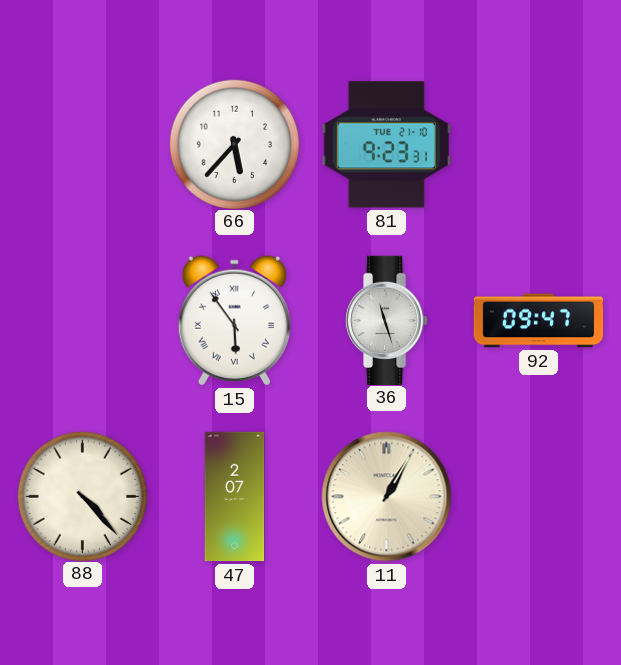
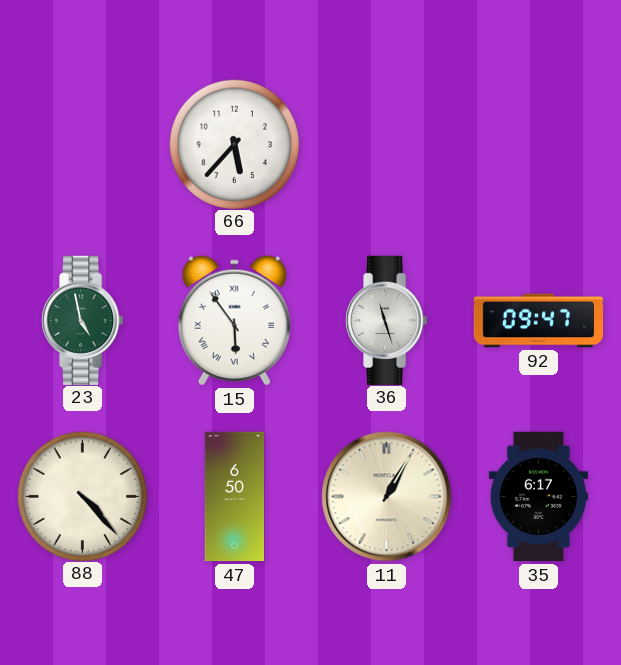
81: 9:23 -> none
23: none -> 4:58
47: 2:07 -> 6:50
35: none -> 6:17
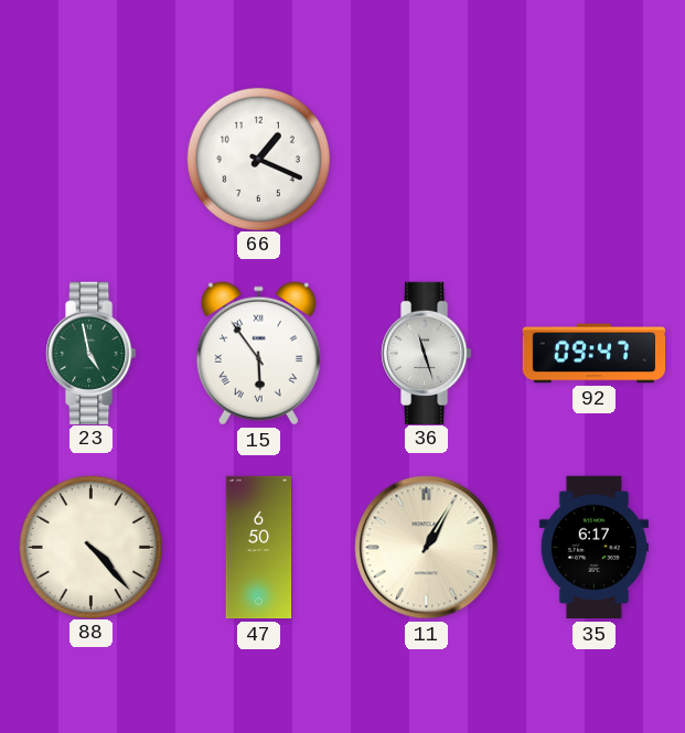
66: 5:37 -> 1:19
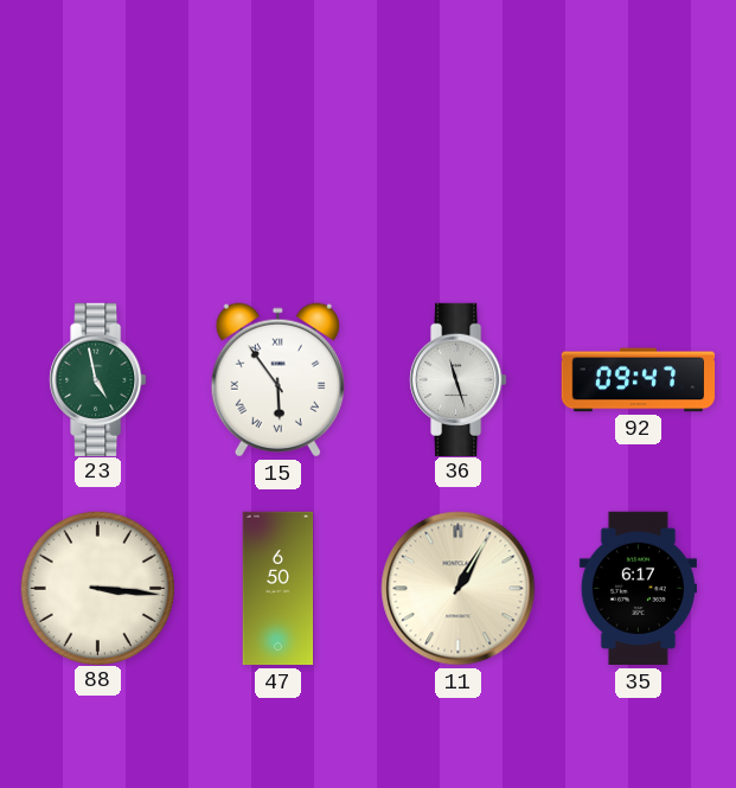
66: 1:19 -> none
88: 4:23 -> 3:16
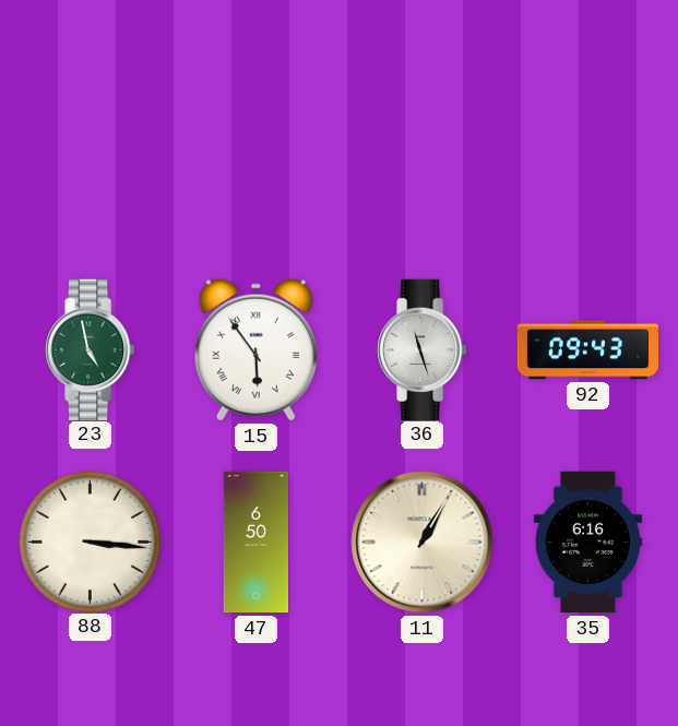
92: 09:47 -> 09:43
35: 6:17 -> 6:16
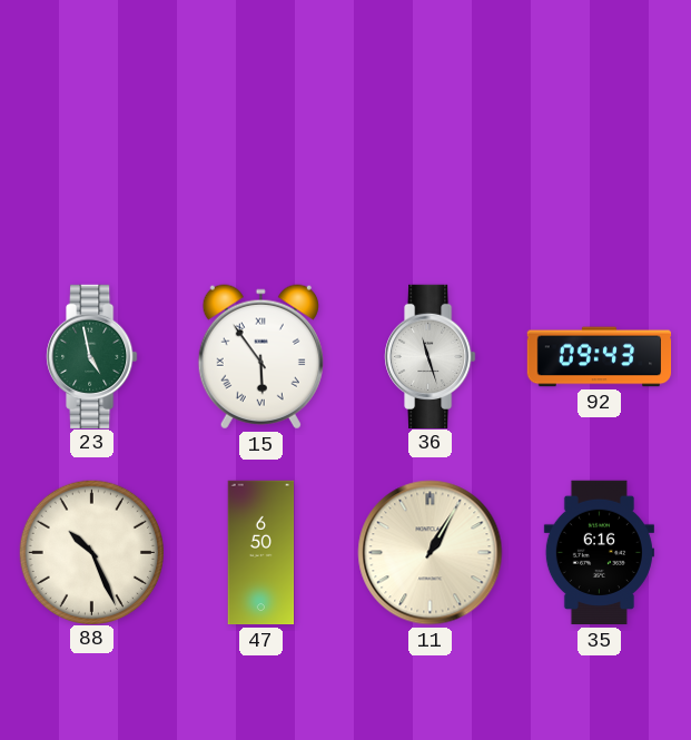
88: 3:16 -> 10:26
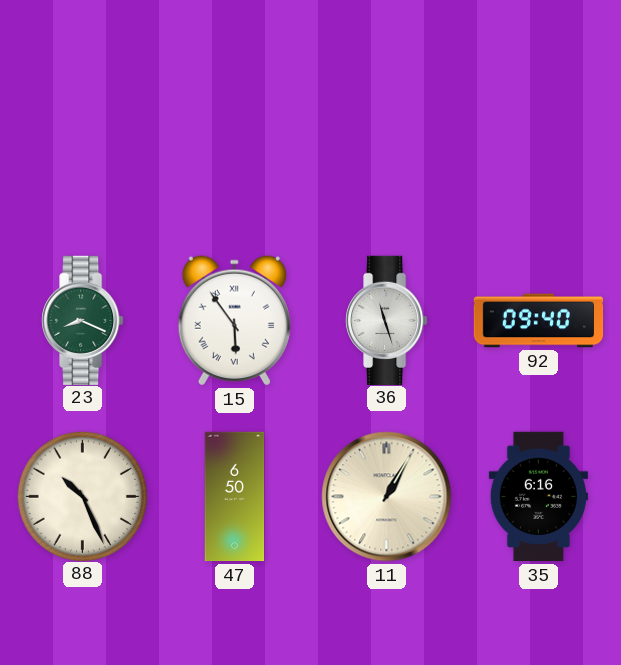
23: 4:58 -> 8:19
92: 09:43 -> 09:40
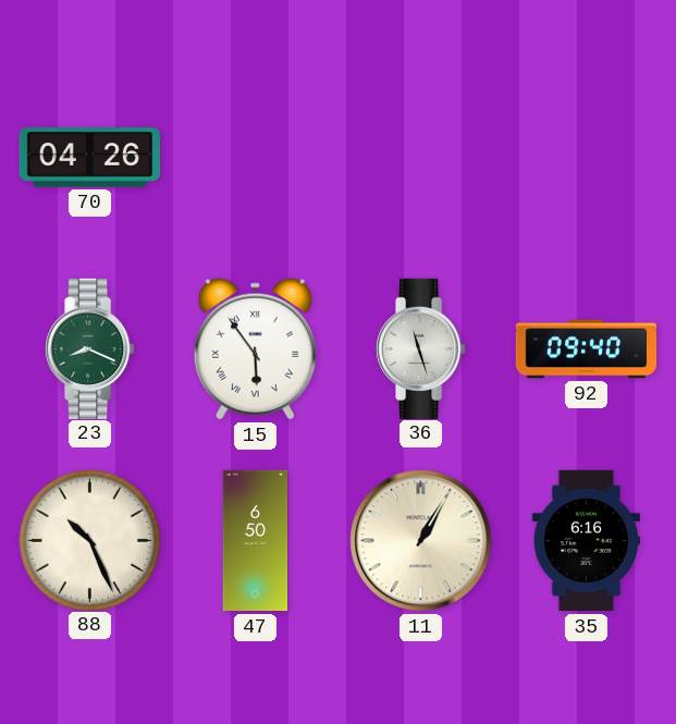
70: none -> 04:26
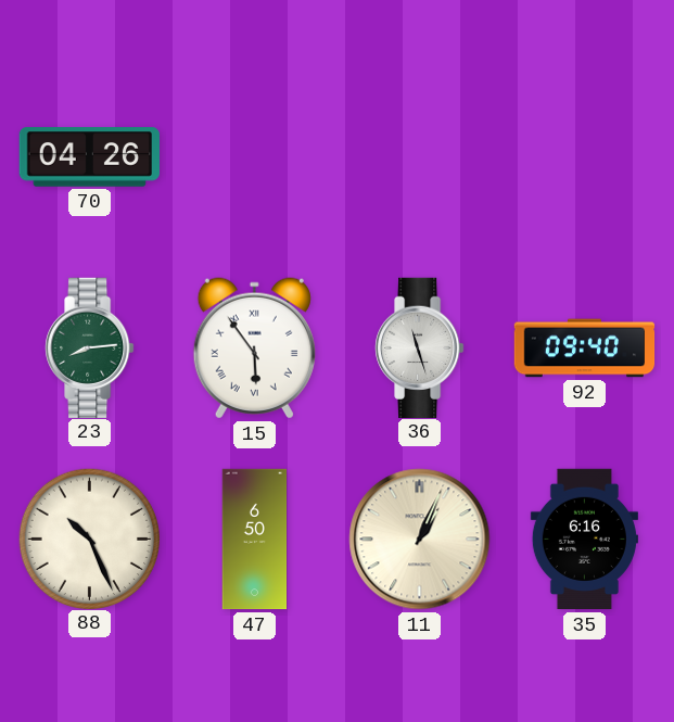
23: 8:19 -> 8:14
11: 1:05 -> 1:04
